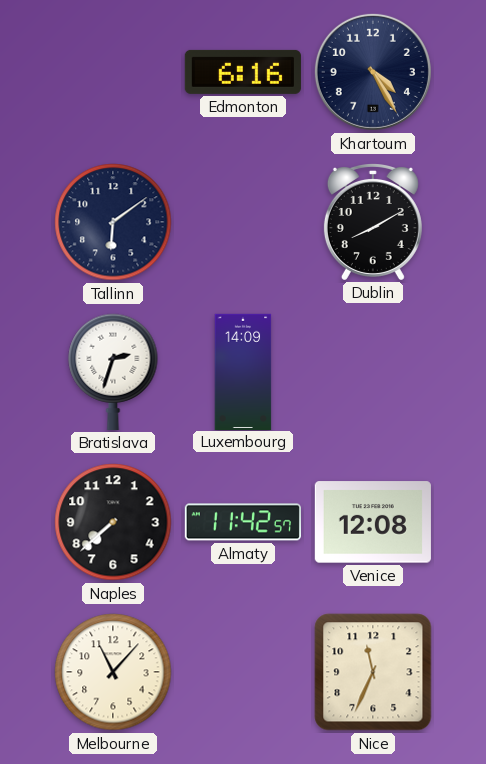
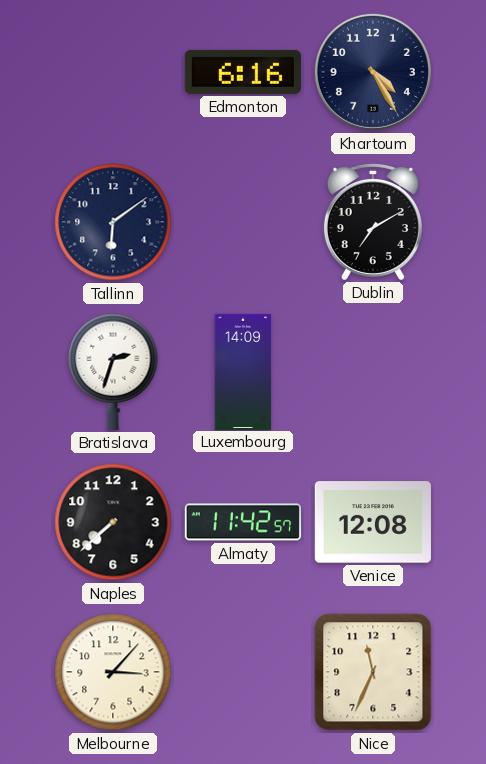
Dublin: 8:10 -> 7:10
Melbourne: 11:07 -> 3:07
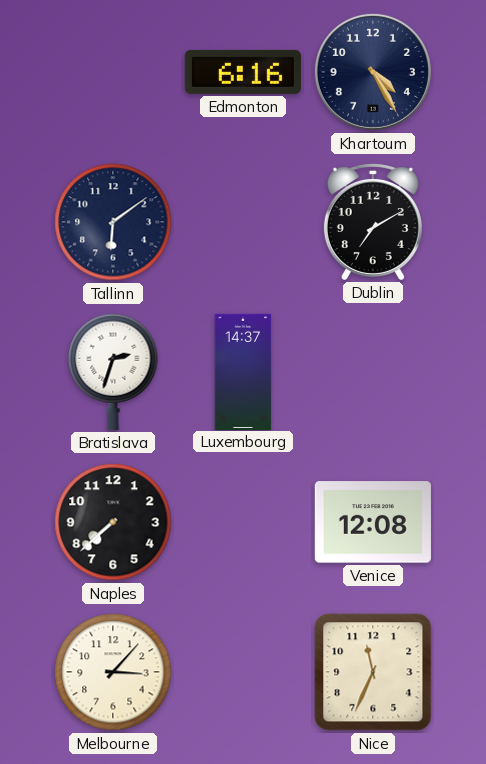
Luxembourg: 14:09 -> 14:37
Almaty: 11:42 -> none
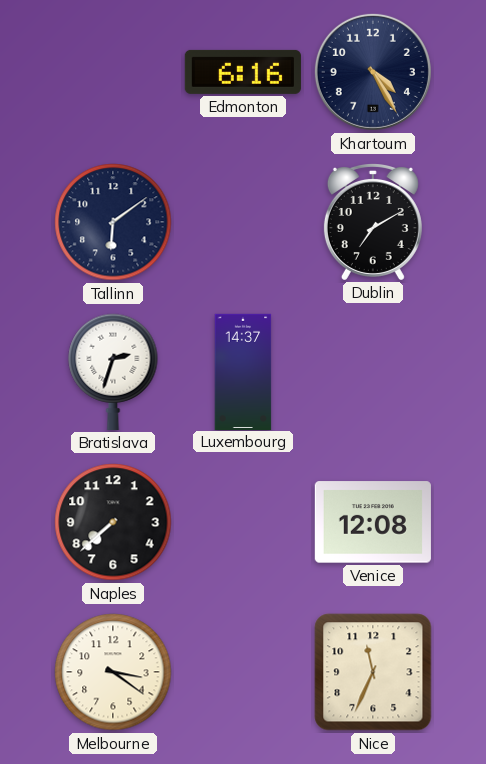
Melbourne: 3:07 -> 3:21
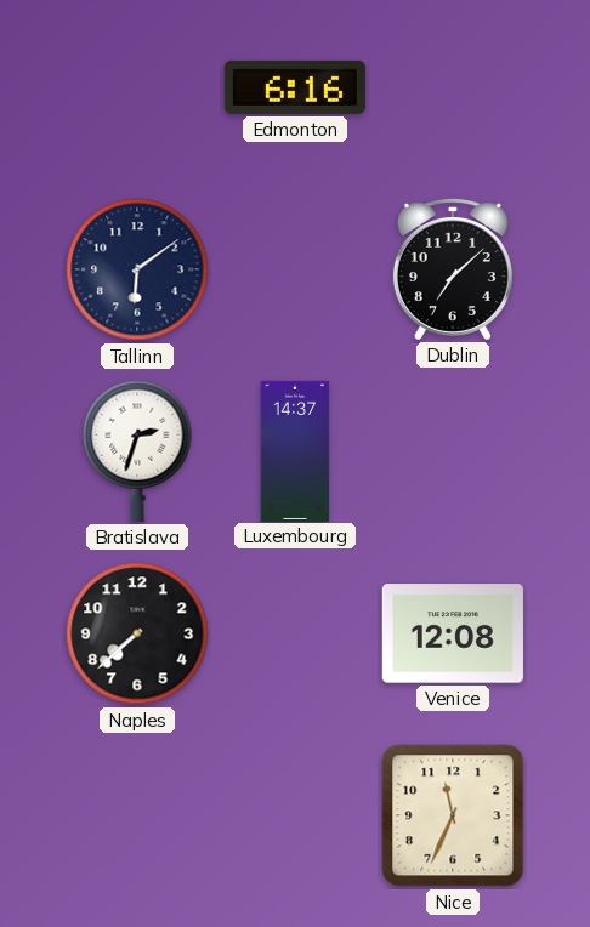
Khartoum: 4:25 -> none
Dublin: 7:10 -> 7:08
Melbourne: 3:21 -> none
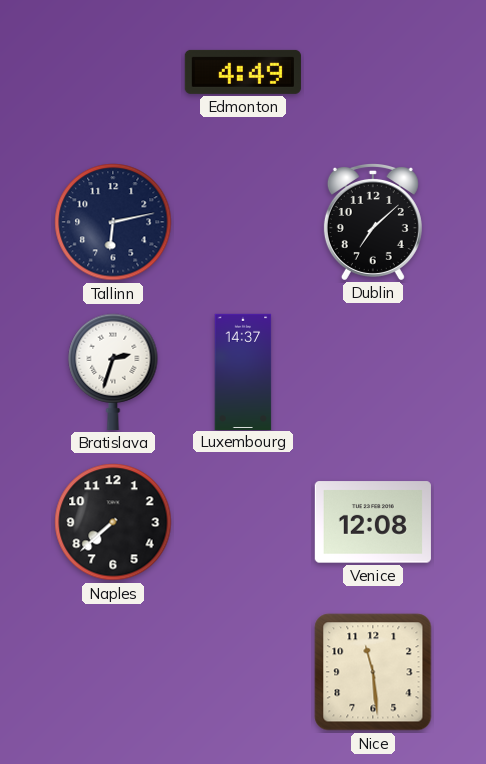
Edmonton: 6:16 -> 4:49
Tallinn: 6:09 -> 6:13
Nice: 11:34 -> 11:29
